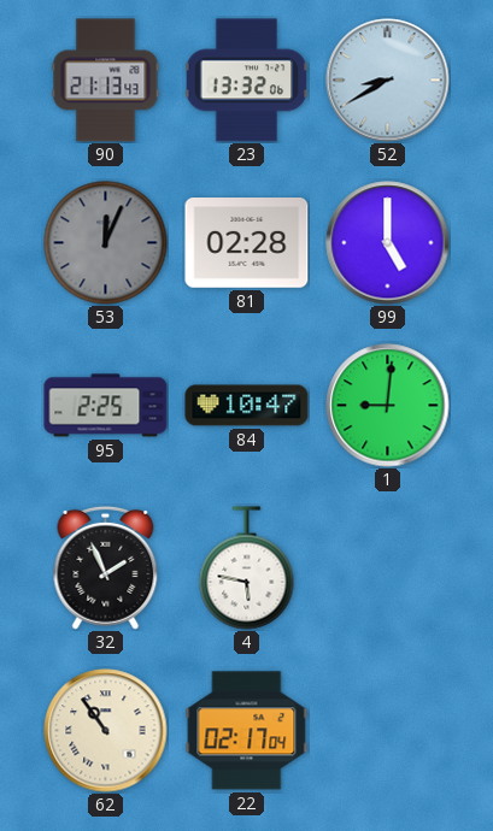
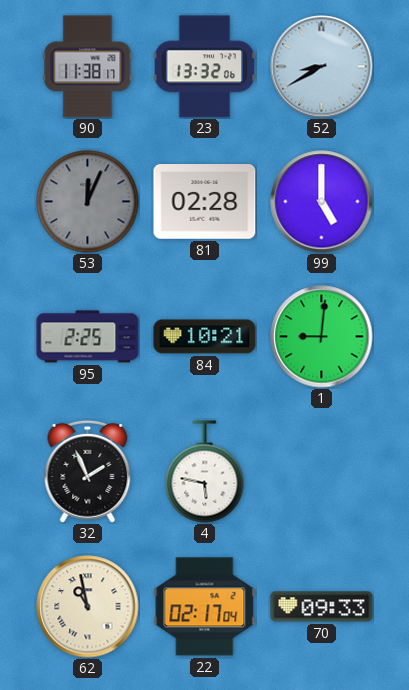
90: 21:13 -> 11:38
84: 10:47 -> 10:21
62: 10:54 -> 10:58
70: none -> 09:33
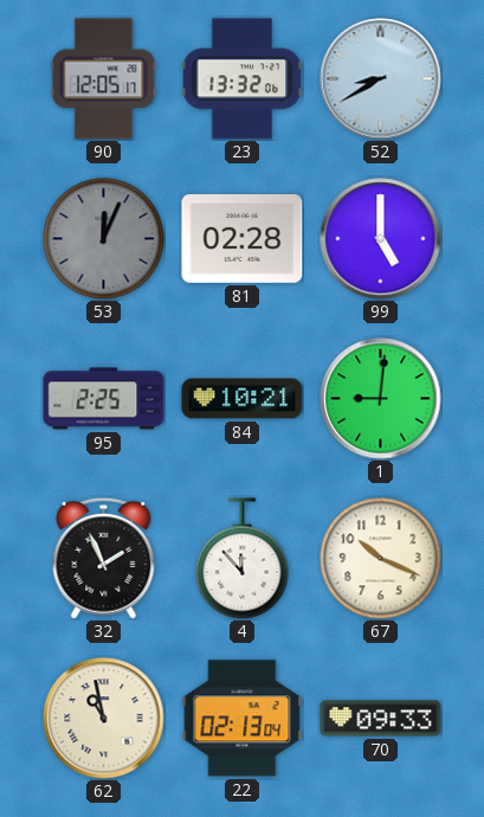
90: 11:38 -> 12:05
4: 5:47 -> 11:53
67: none -> 10:19
22: 02:17 -> 02:13
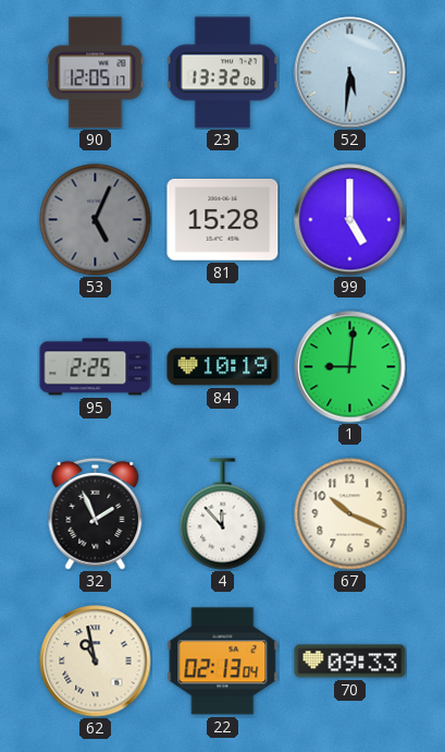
52: 8:40 -> 5:31
53: 12:04 -> 5:04
81: 02:28 -> 15:28
84: 10:21 -> 10:19
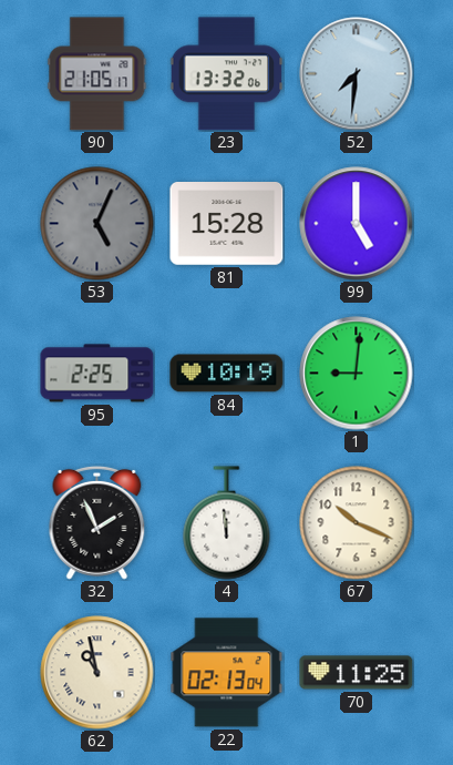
90: 12:05 -> 21:05
52: 5:31 -> 7:31
4: 11:53 -> 11:59
70: 09:33 -> 11:25
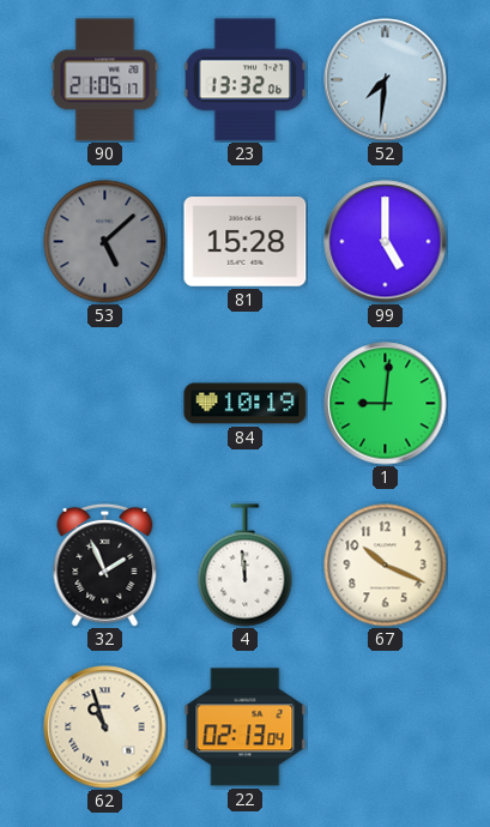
53: 5:04 -> 5:08
95: 2:25 -> none
62: 10:58 -> 10:57
70: 11:25 -> none
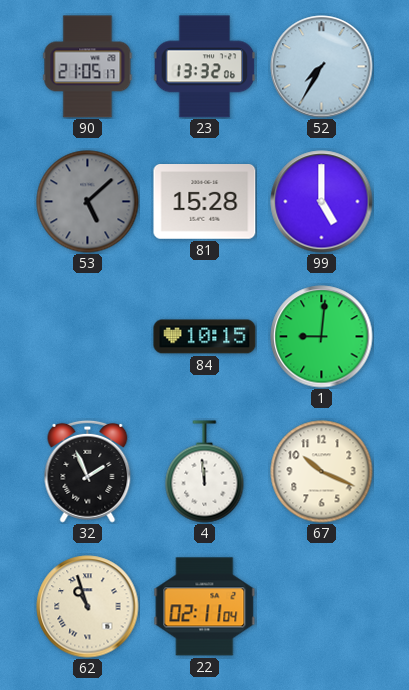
52: 7:31 -> 7:35
84: 10:19 -> 10:15
22: 02:13 -> 02:11
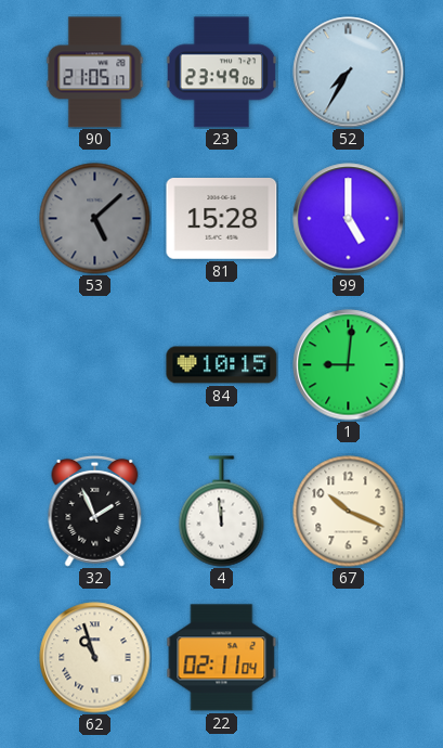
23: 13:32 -> 23:49
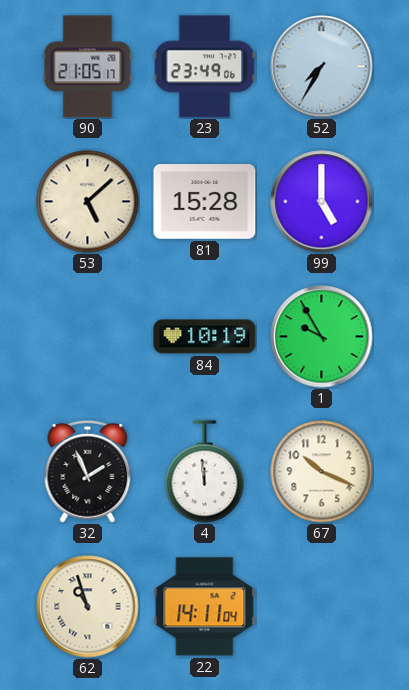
53 dial: grey -> cream
84: 10:15 -> 10:19
1: 9:01 -> 9:55
22: 02:11 -> 14:11
